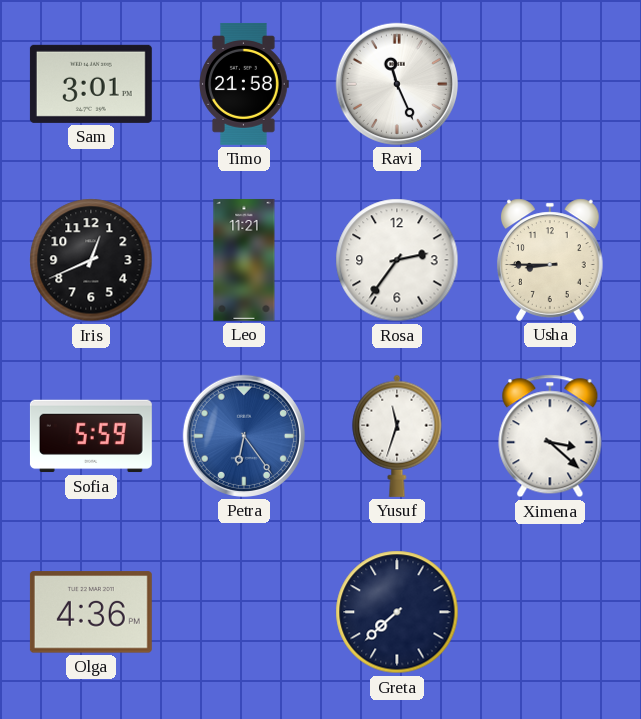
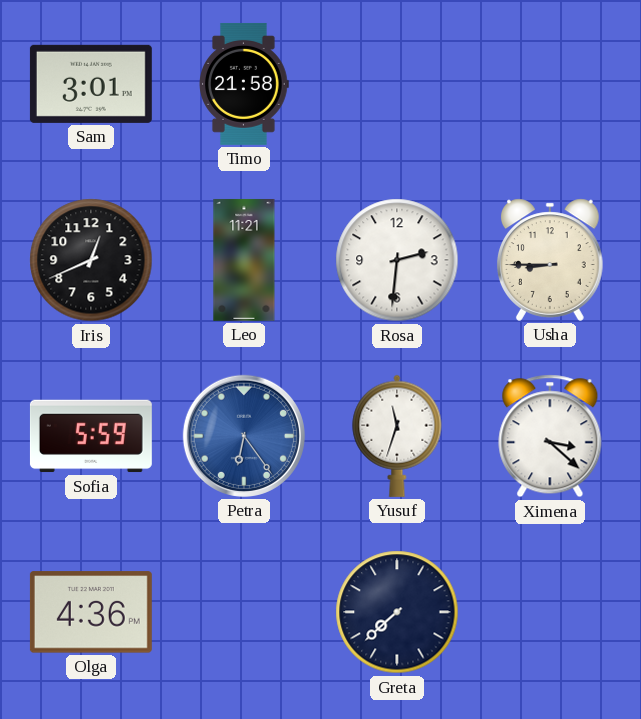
Ravi: 11:26 -> none
Rosa: 2:36 -> 2:31
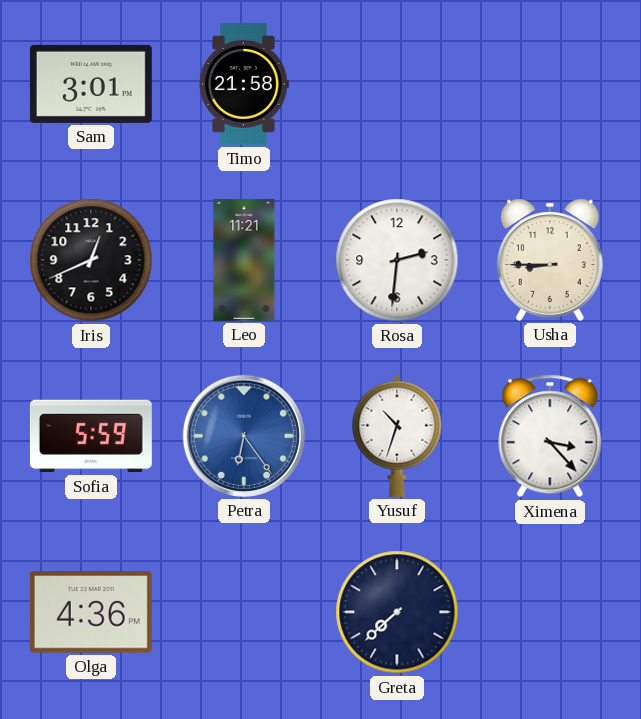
Yusuf: 11:33 -> 10:33
Ximena: 3:22 -> 3:23
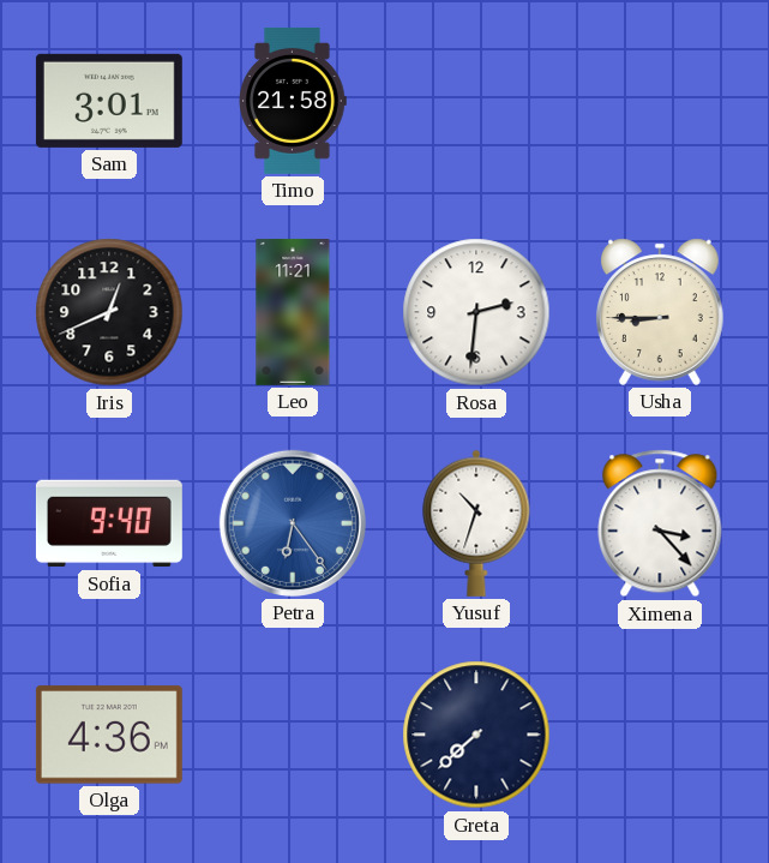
Sofia: 5:59 -> 9:40
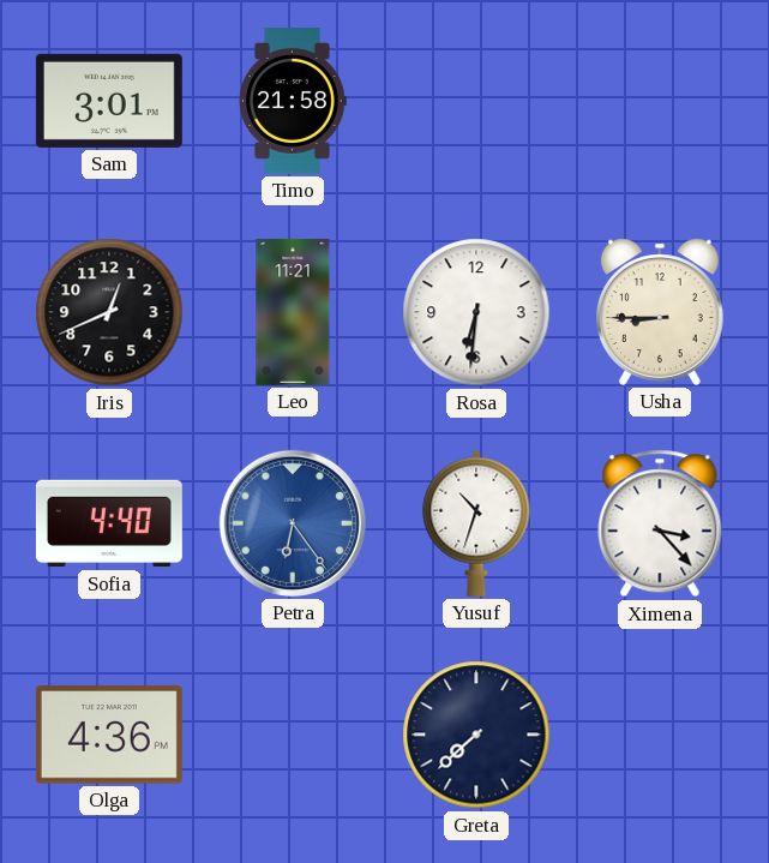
Rosa: 2:31 -> 6:31
Sofia: 9:40 -> 4:40
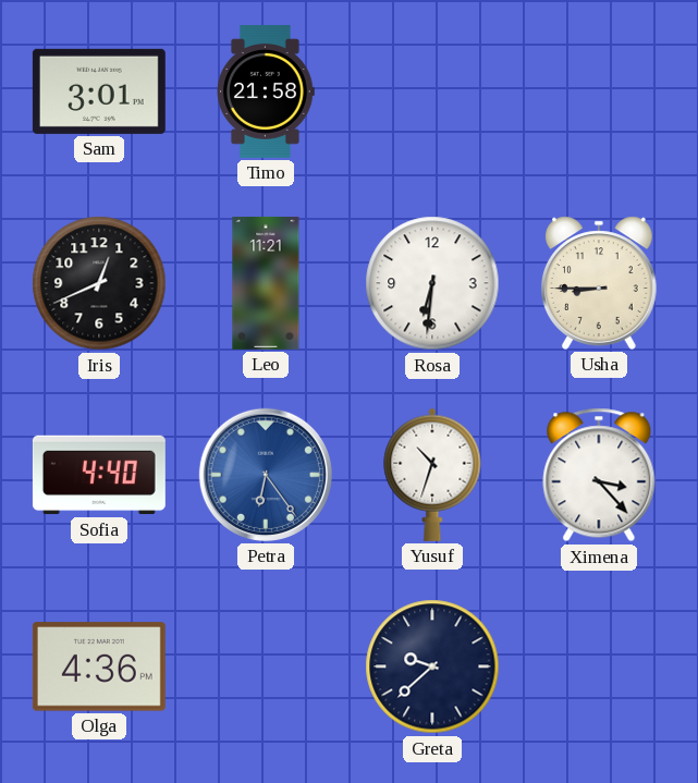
Greta: 7:38 -> 9:38
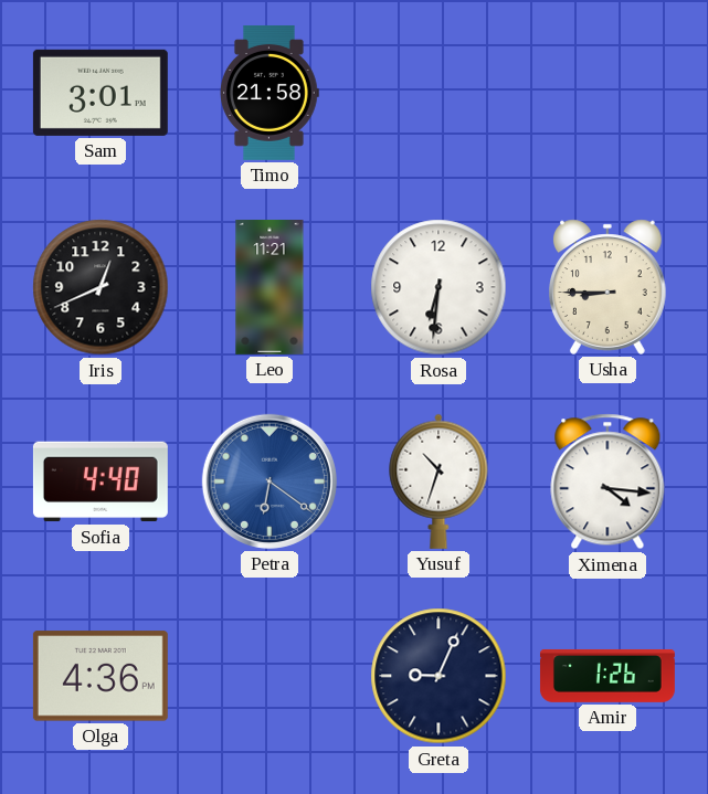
Petra: 6:24 -> 6:21
Ximena: 3:23 -> 4:16
Greta: 9:38 -> 9:04
Amir: none -> 1:26
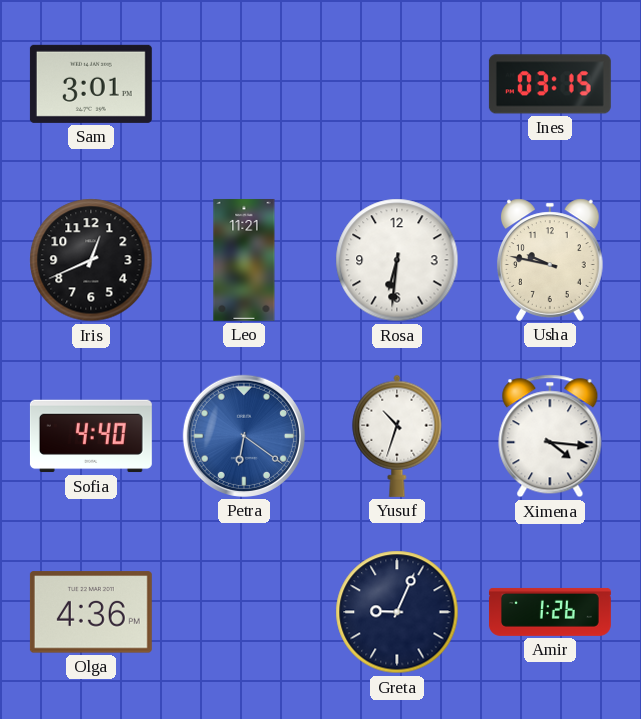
Timo: 21:58 -> none
Ines: none -> 03:15
Usha: 8:45 -> 9:47
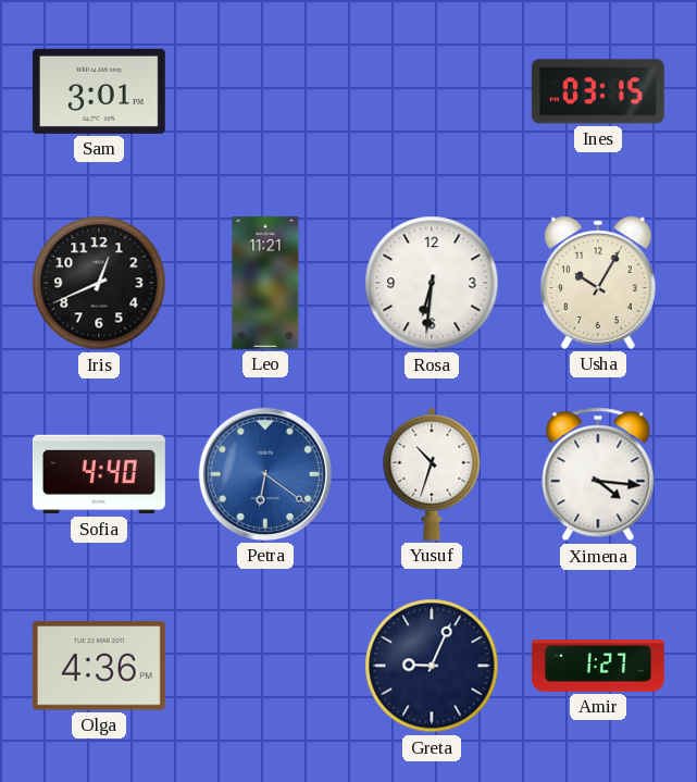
Usha: 9:47 -> 10:05
Amir: 1:26 -> 1:27
